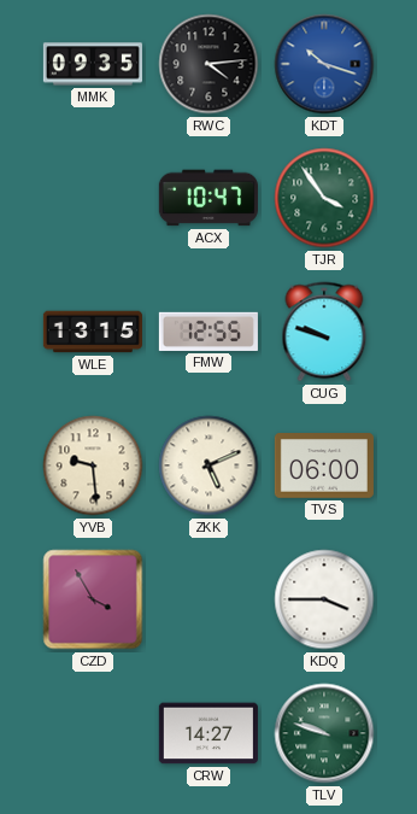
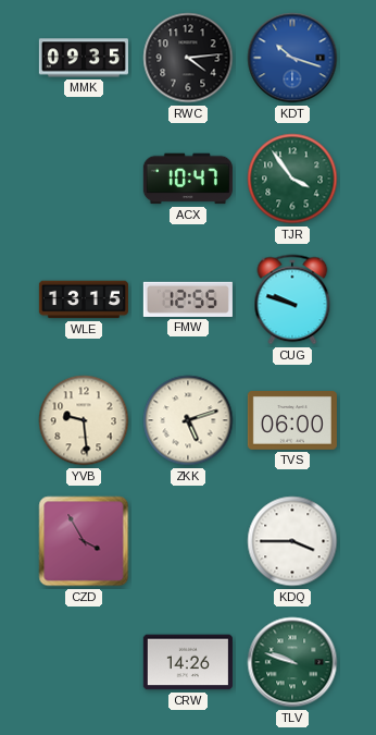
ZKK: 5:11 -> 5:12
CRW: 14:27 -> 14:26
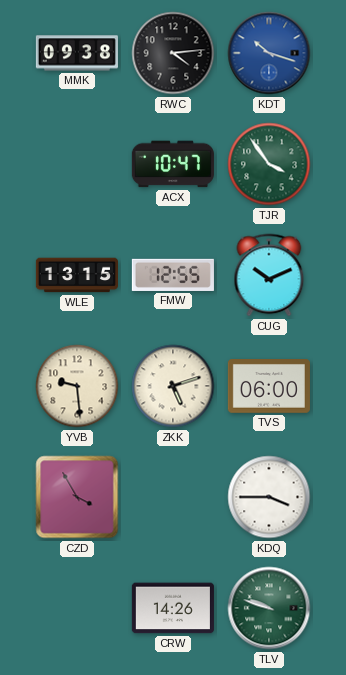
MMK: 09:35 -> 09:38
CUG: 9:48 -> 10:11
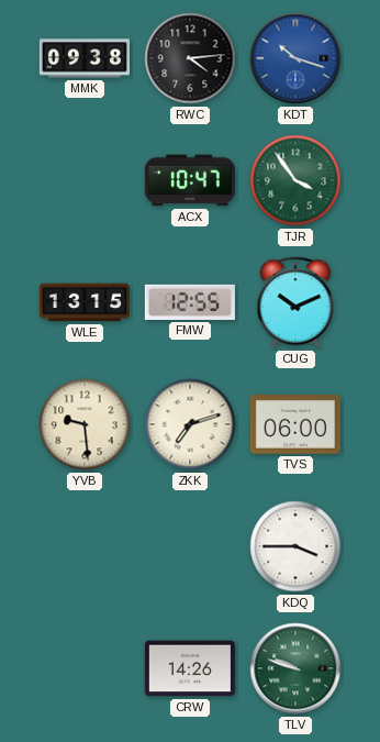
ZKK: 5:12 -> 7:12
CZD: 3:55 -> none
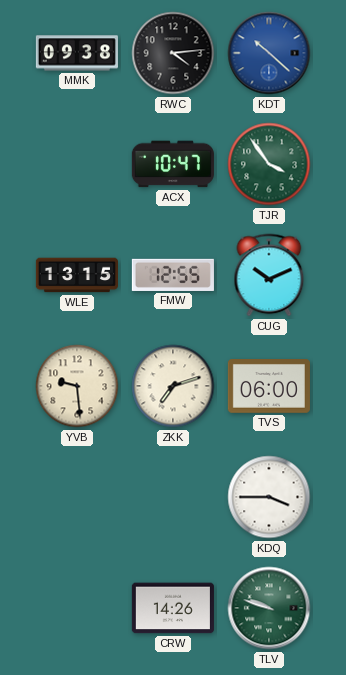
KDT: 10:18 -> 10:22
